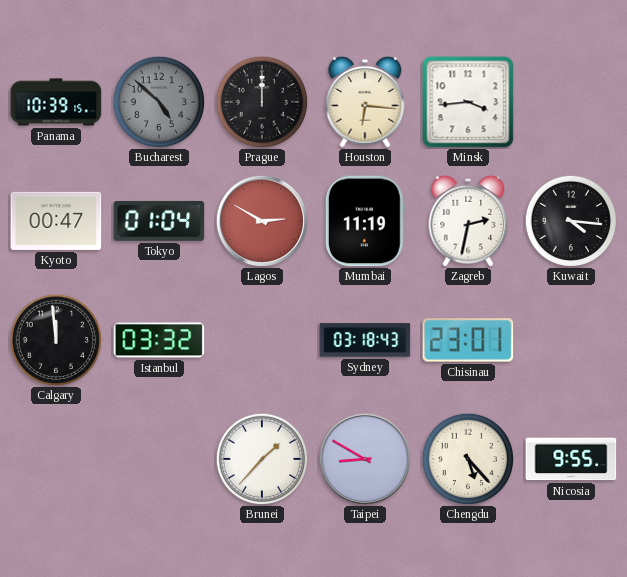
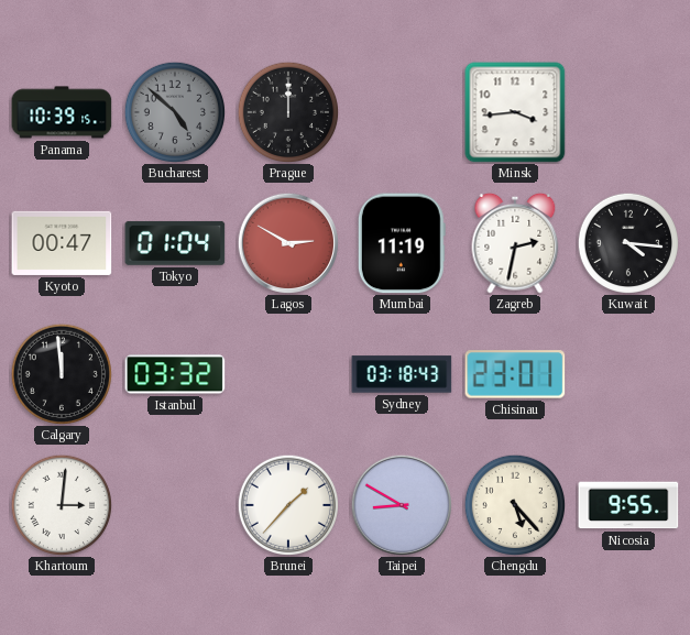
Houston: 6:16 -> none
Khartoum: none -> 3:01
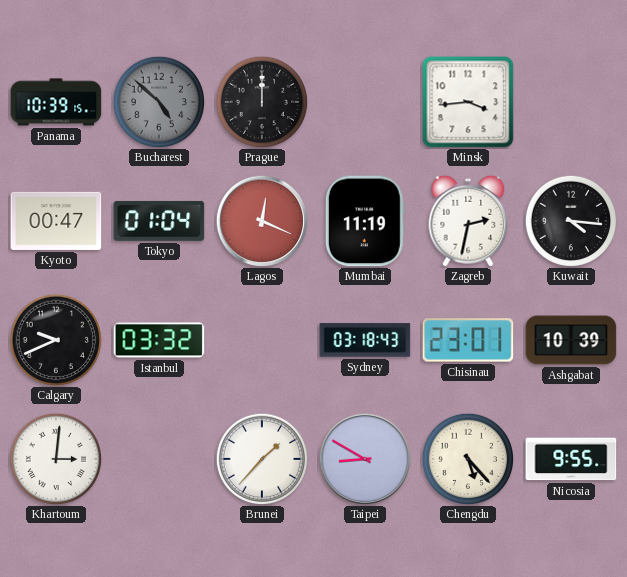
Lagos: 2:50 -> 12:19
Calgary: 11:59 -> 9:41
Ashgabat: none -> 10:39
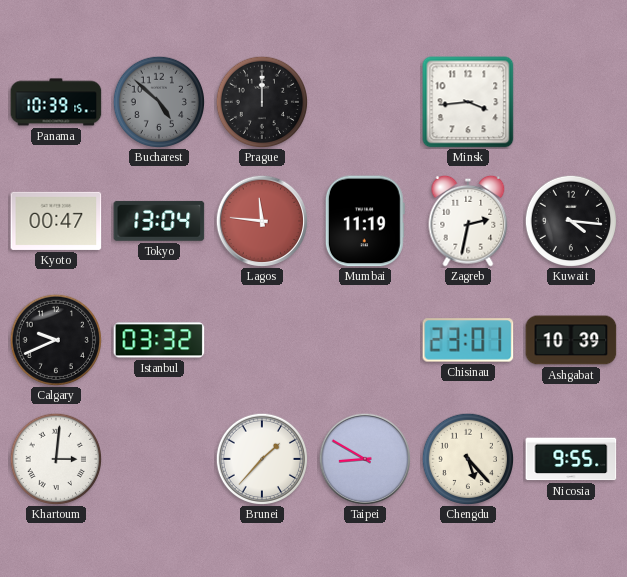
Tokyo: 01:04 -> 13:04
Lagos: 12:19 -> 11:46
Sydney: 03:18 -> none
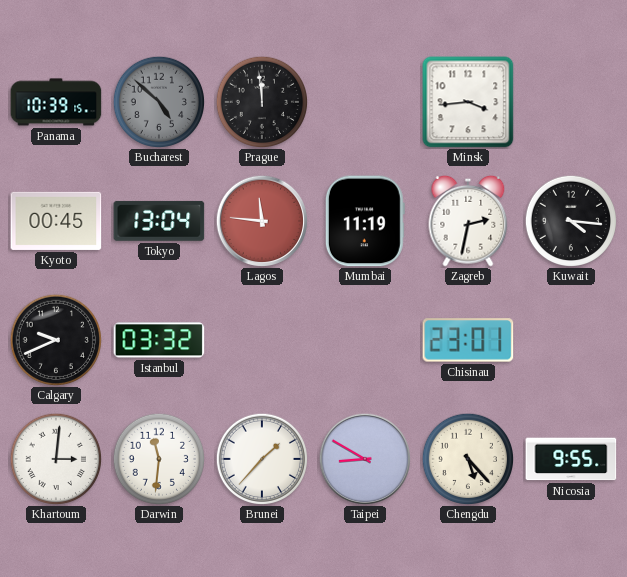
Prague: 12:00 -> 11:59
Kyoto: 00:47 -> 00:45
Ashgabat: 10:39 -> none
Darwin: none -> 11:31
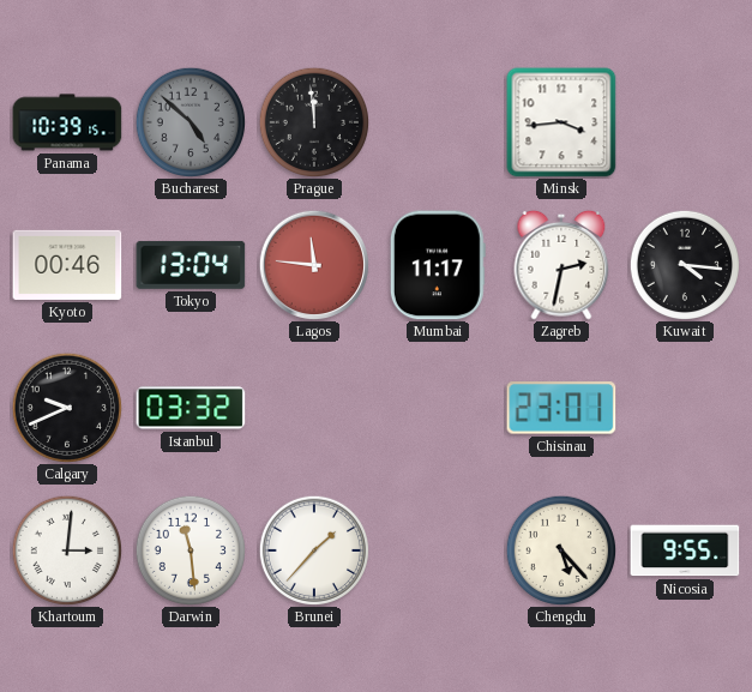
Kyoto: 00:45 -> 00:46
Mumbai: 11:19 -> 11:17
Darwin: 11:31 -> 11:29
Taipei: 8:50 -> none
